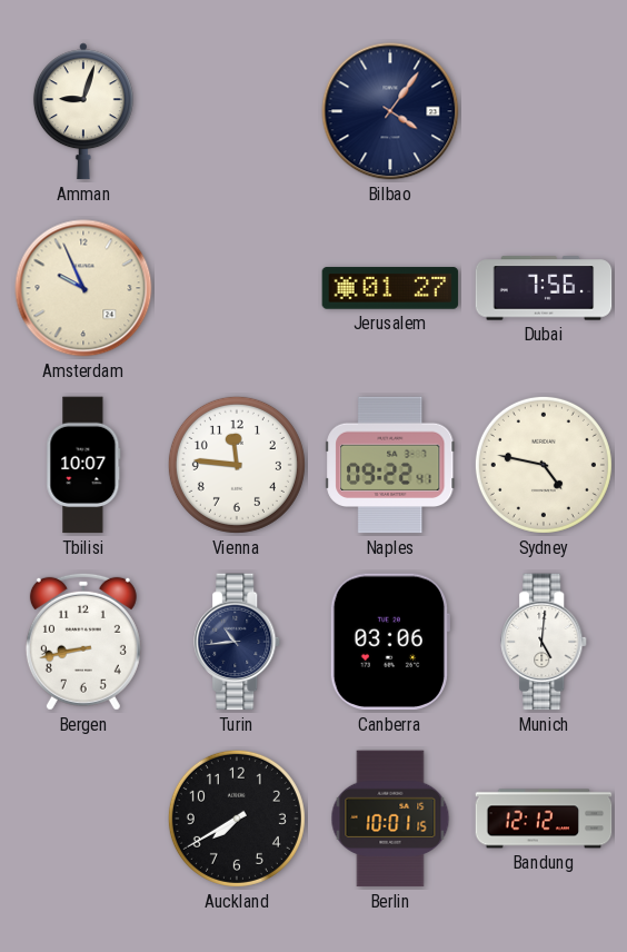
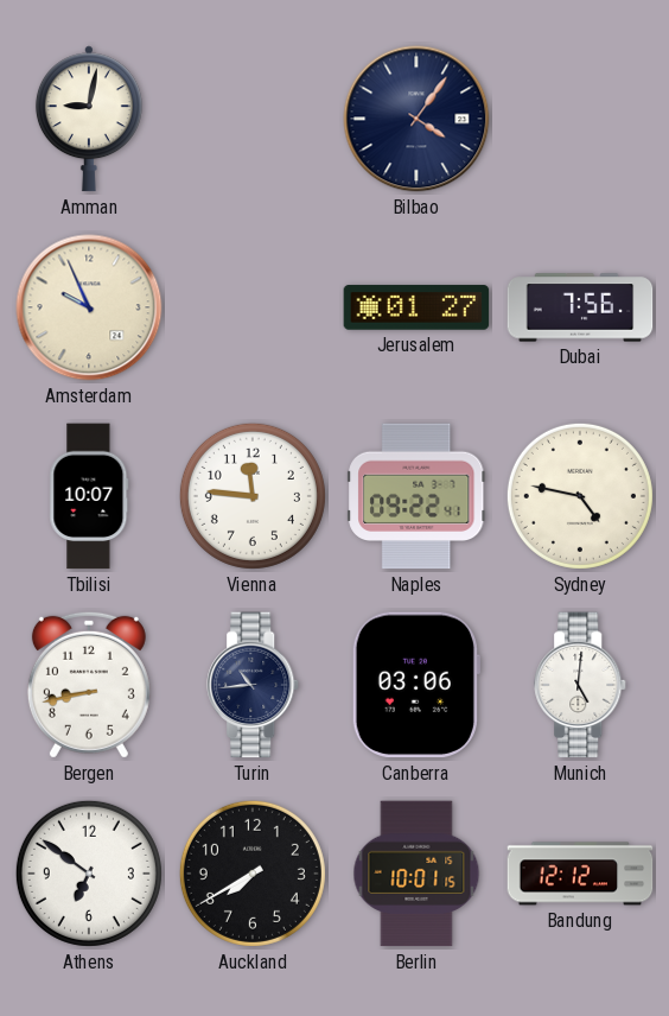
Amman: 9:03 -> 9:02
Athens: none -> 6:51
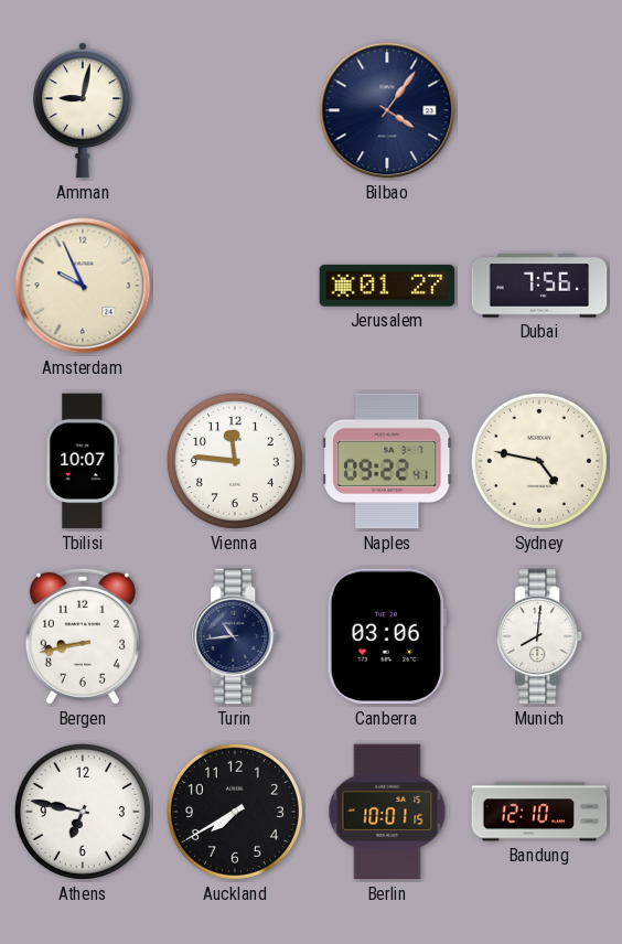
Munich: 5:01 -> 8:01
Athens: 6:51 -> 6:47
Bandung: 12:12 -> 12:10
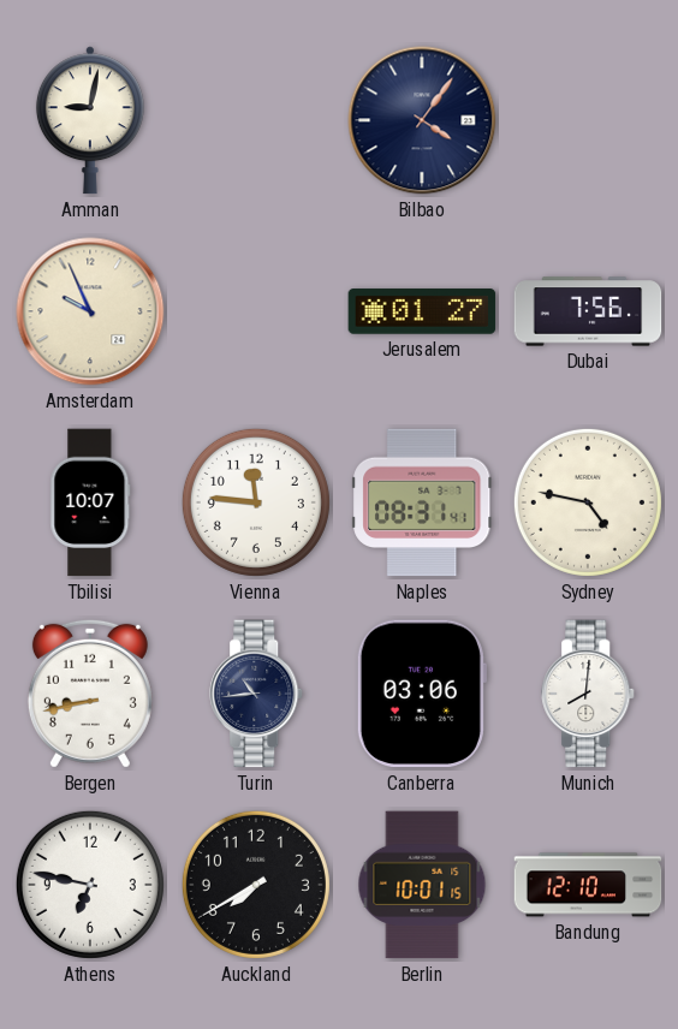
Naples: 09:22 -> 08:31
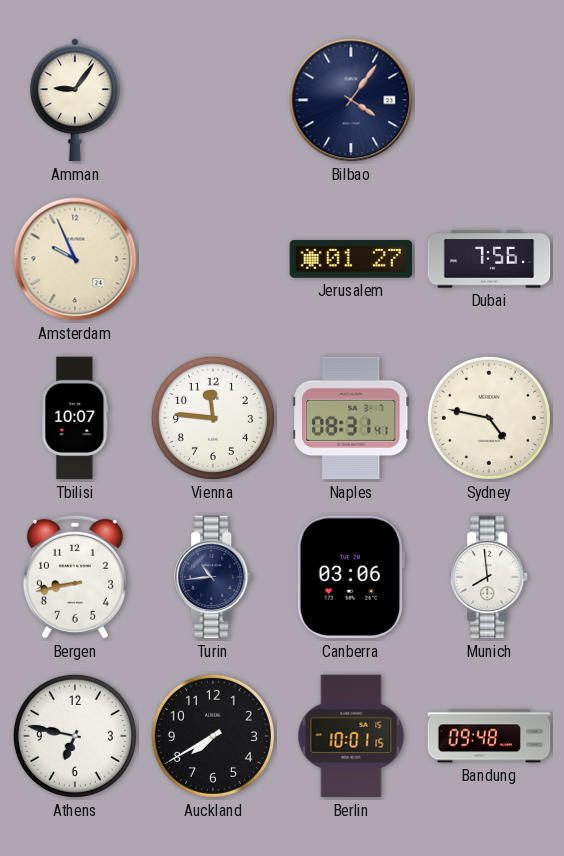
Amman: 9:02 -> 9:06
Munich: 8:01 -> 7:59
Bandung: 12:10 -> 09:48
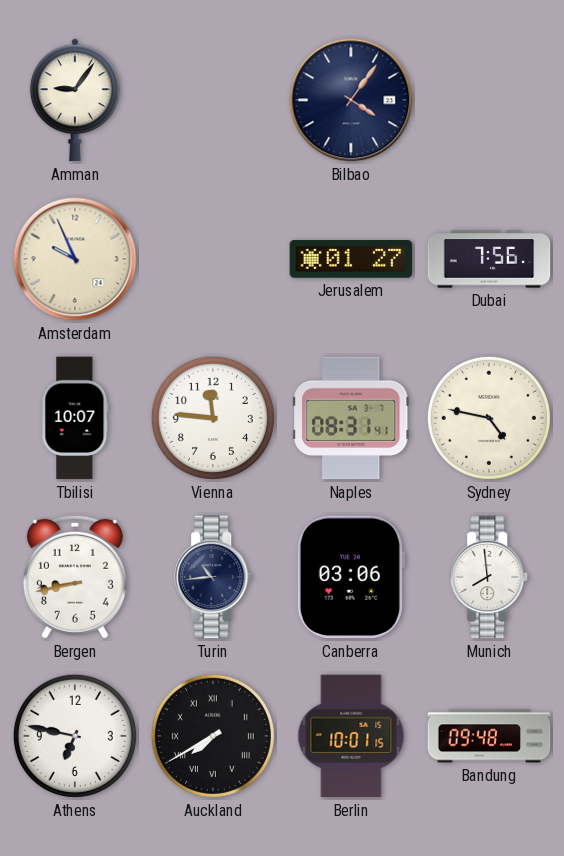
Auckland numerals: Arabic -> Roman
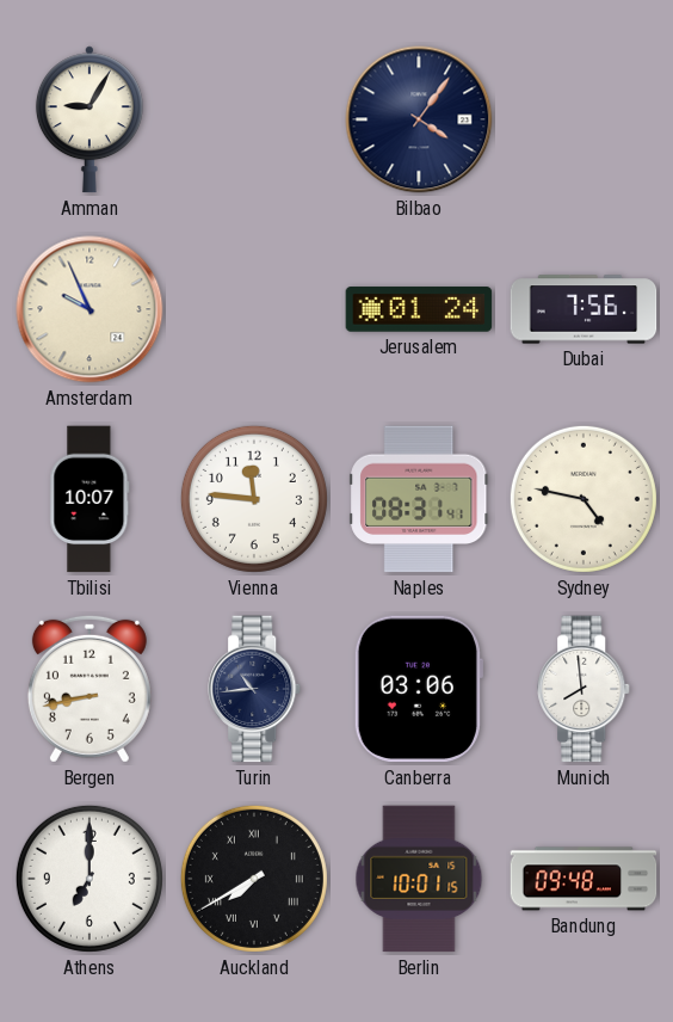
Amman: 9:06 -> 9:05
Jerusalem: 01:27 -> 01:24
Athens: 6:47 -> 7:00
